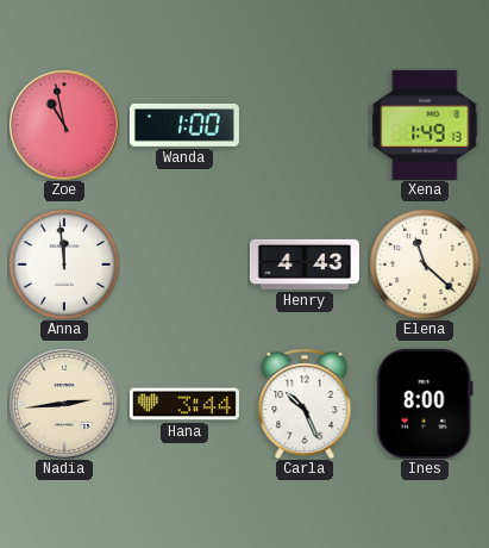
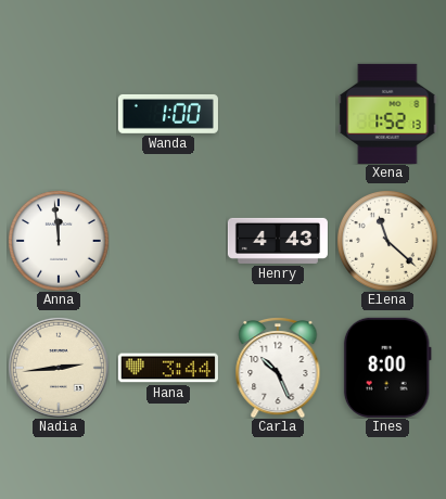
Zoe: 10:58 -> none
Xena: 1:49 -> 1:52
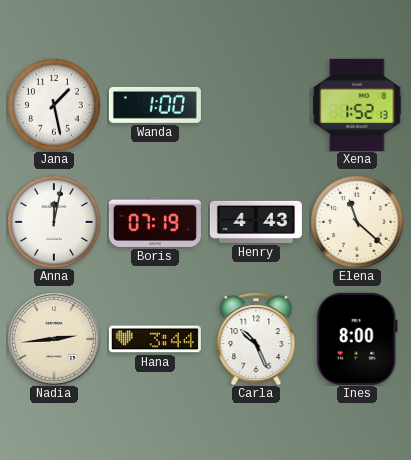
Jana: none -> 1:28
Anna: 11:59 -> 12:02
Boris: none -> 07:19
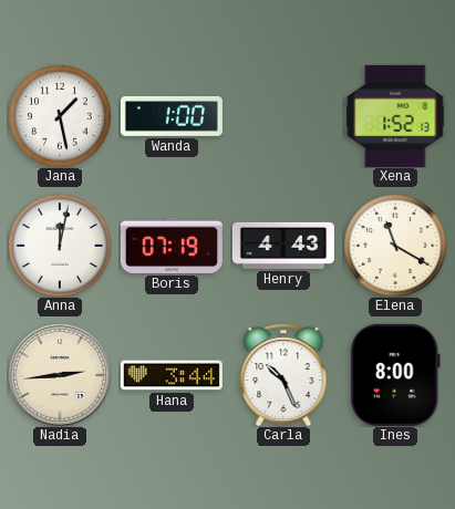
Elena: 11:22 -> 11:20
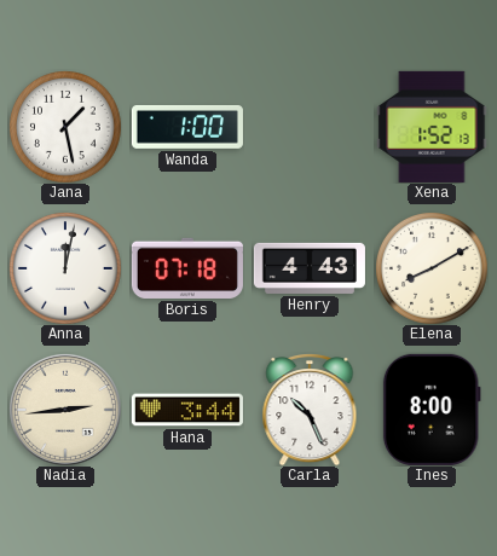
Boris: 07:19 -> 07:18
Elena: 11:20 -> 8:10
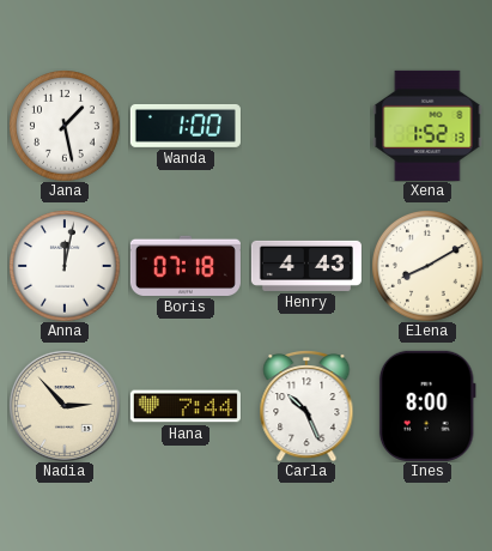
Nadia: 2:44 -> 2:53
Hana: 3:44 -> 7:44
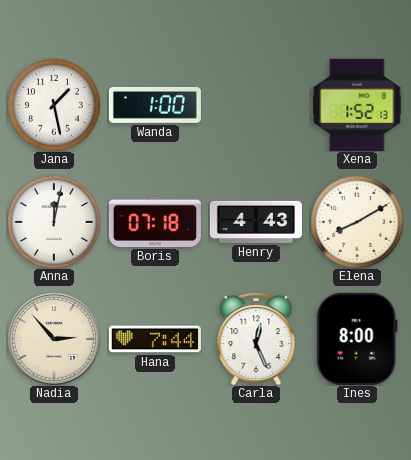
Carla: 10:26 -> 12:26
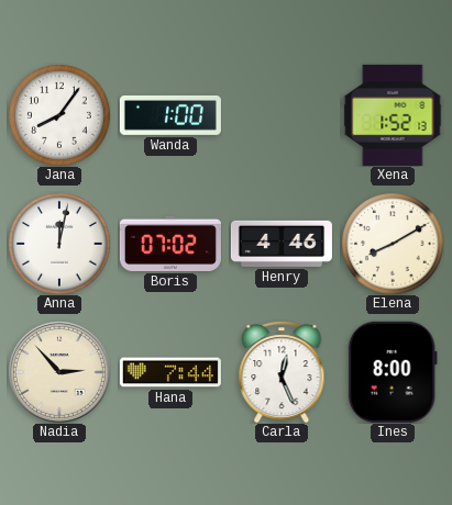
Jana: 1:28 -> 8:06
Boris: 07:18 -> 07:02
Henry: 4:43 -> 4:46
